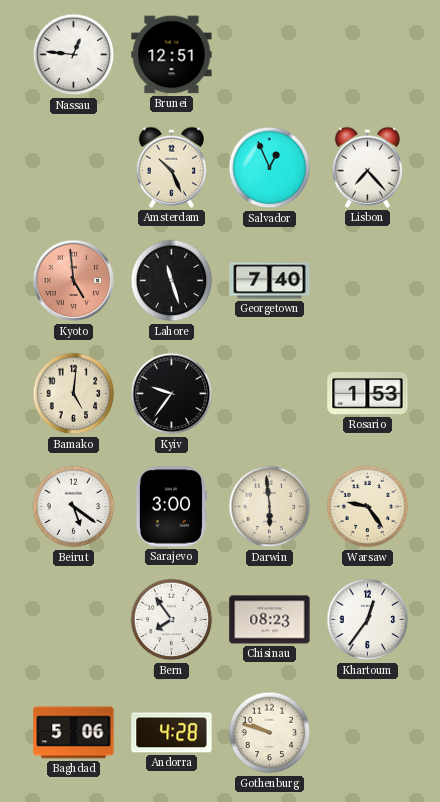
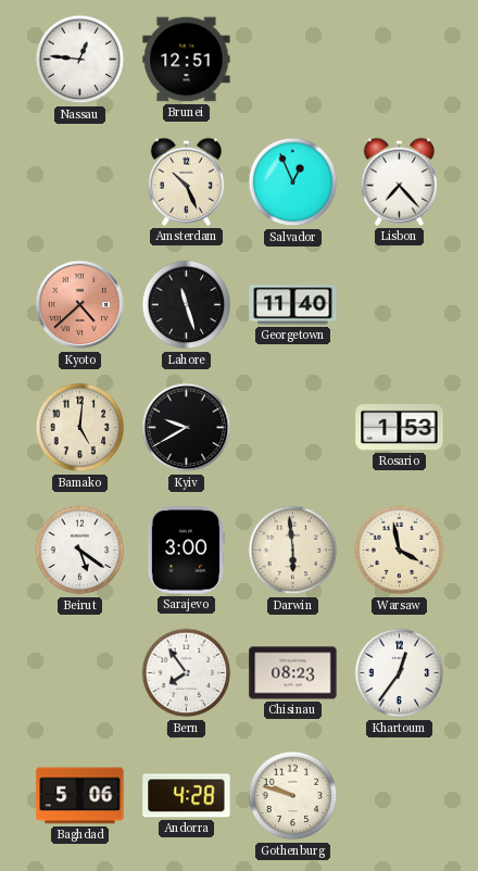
Kyoto: 4:59 -> 4:38
Georgetown: 7:40 -> 11:40
Kyiv: 9:36 -> 9:40
Warsaw: 9:24 -> 3:58
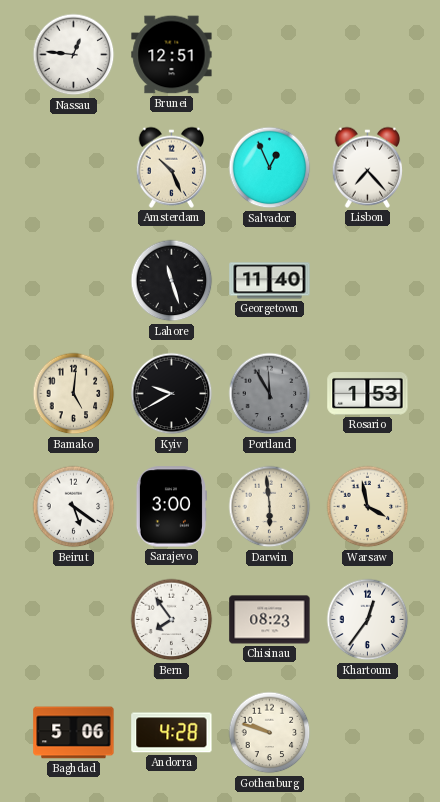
Kyoto: 4:38 -> none
Portland: none -> 11:55
